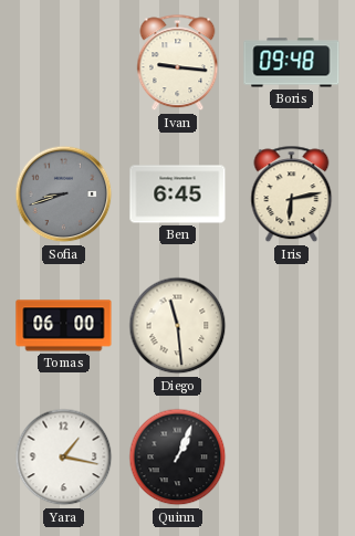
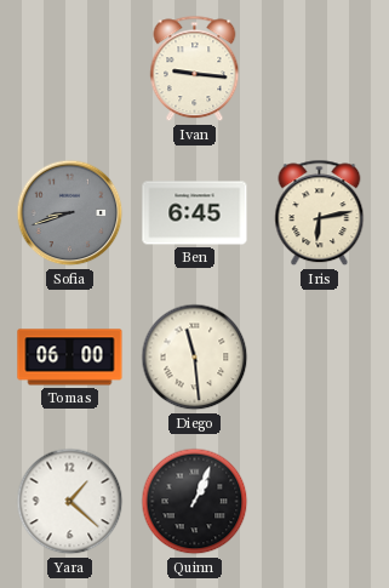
Boris: 09:48 -> none
Yara: 1:17 -> 1:22
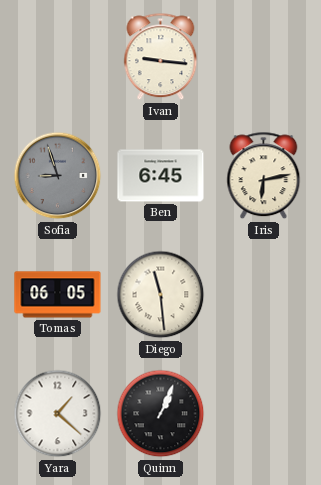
Sofia: 8:42 -> 8:57
Tomas: 06:00 -> 06:05
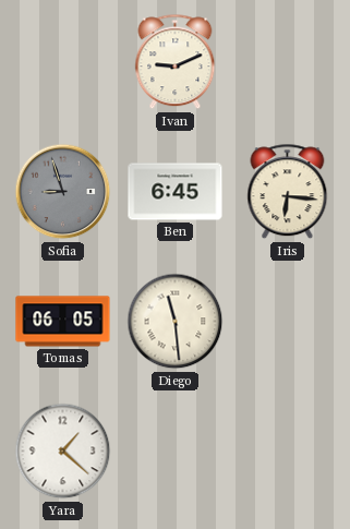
Ivan: 9:16 -> 9:11
Iris: 6:13 -> 6:16
Quinn: 1:04 -> none
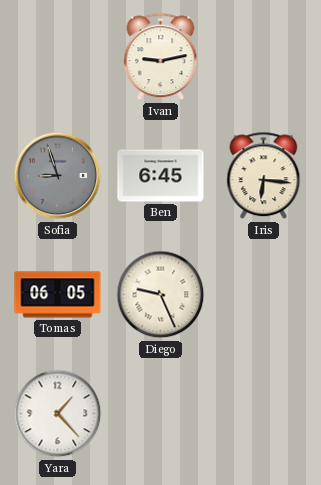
Ivan: 9:11 -> 9:13
Diego: 11:29 -> 9:26
Yara: 1:22 -> 1:23
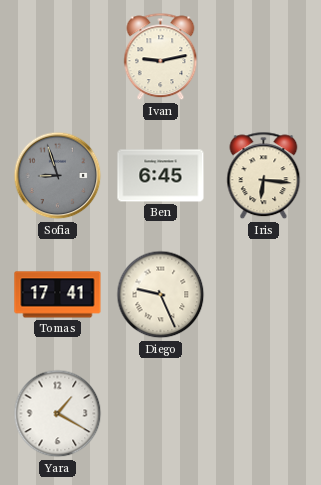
Tomas: 06:05 -> 17:41
Yara: 1:23 -> 1:20
